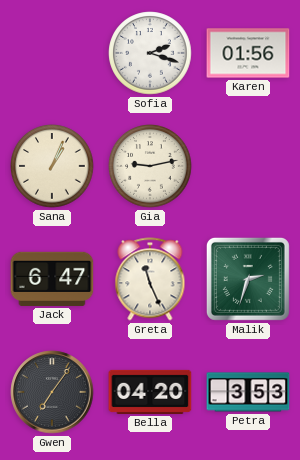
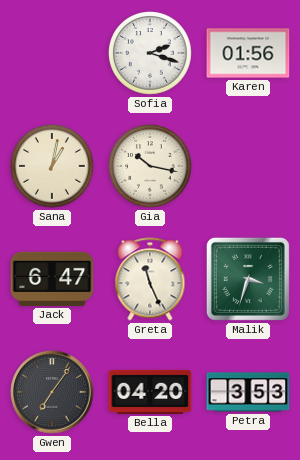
Sana: 1:04 -> 1:02
Gia: 9:13 -> 10:17
Malik: 2:33 -> 3:33
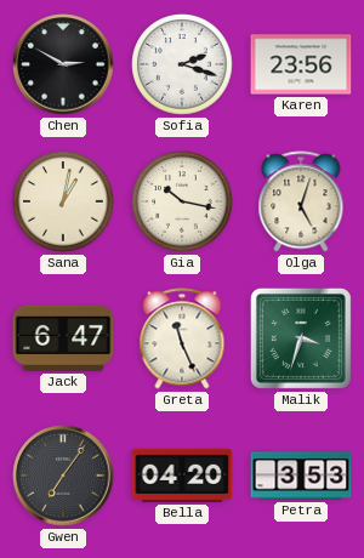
Chen: none -> 2:50
Karen: 01:56 -> 23:56
Olga: none -> 5:03
